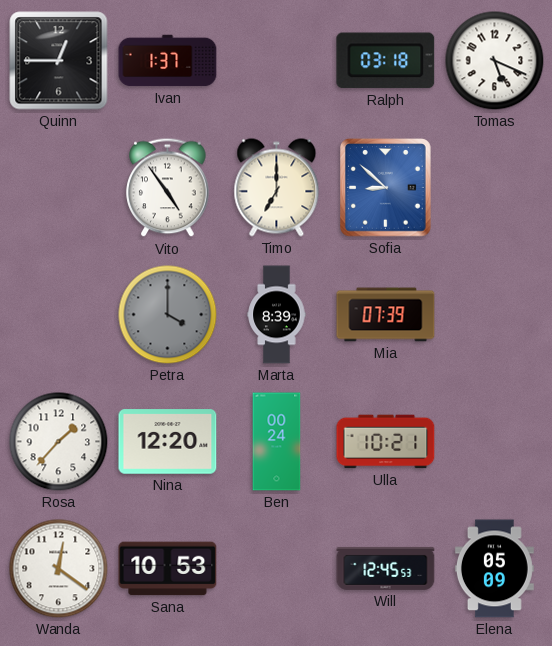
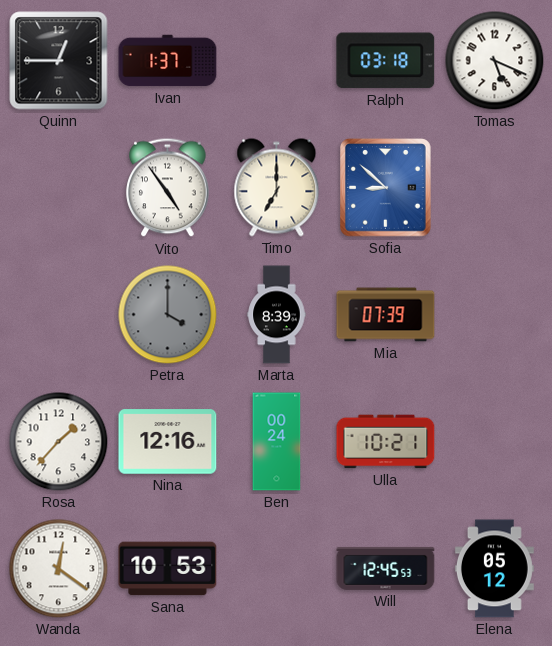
Nina: 12:20 -> 12:16
Elena: 05:09 -> 05:12
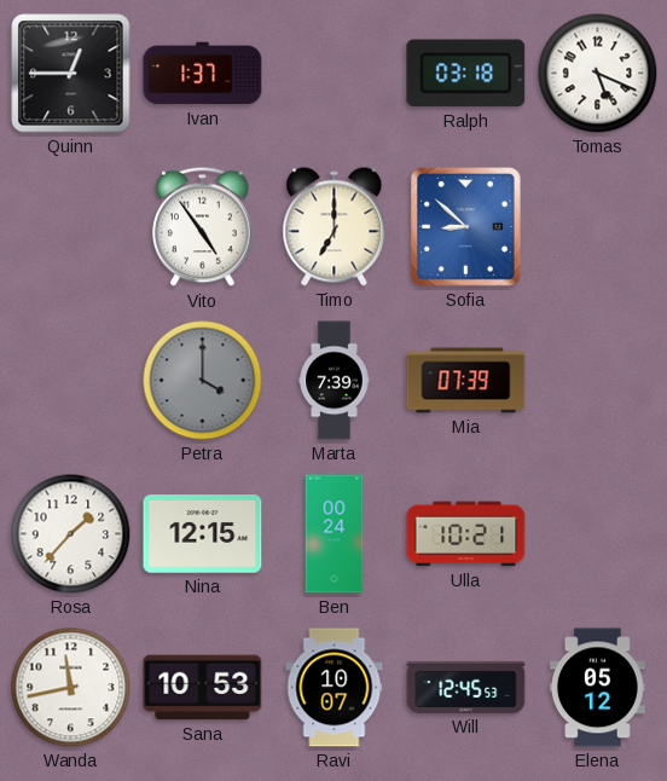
Marta: 8:39 -> 7:39
Nina: 12:16 -> 12:15
Wanda: 12:21 -> 11:43
Ravi: none -> 10:07
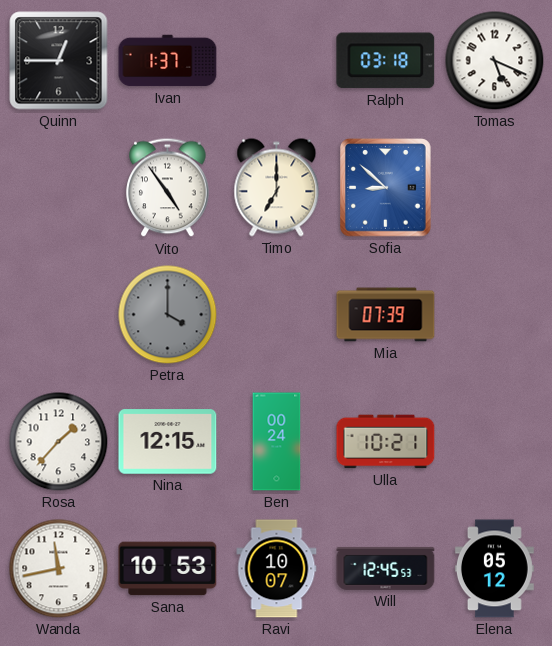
Marta: 7:39 -> none
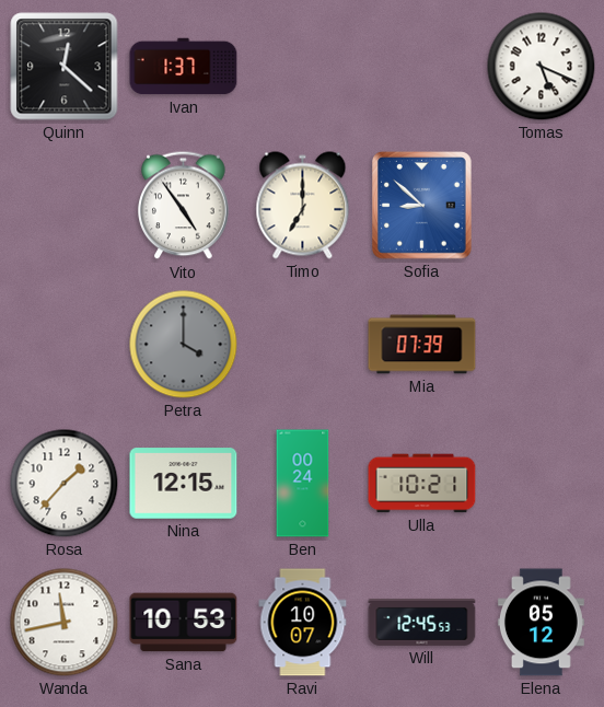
Quinn: 12:45 -> 12:22
Ralph: 03:18 -> none
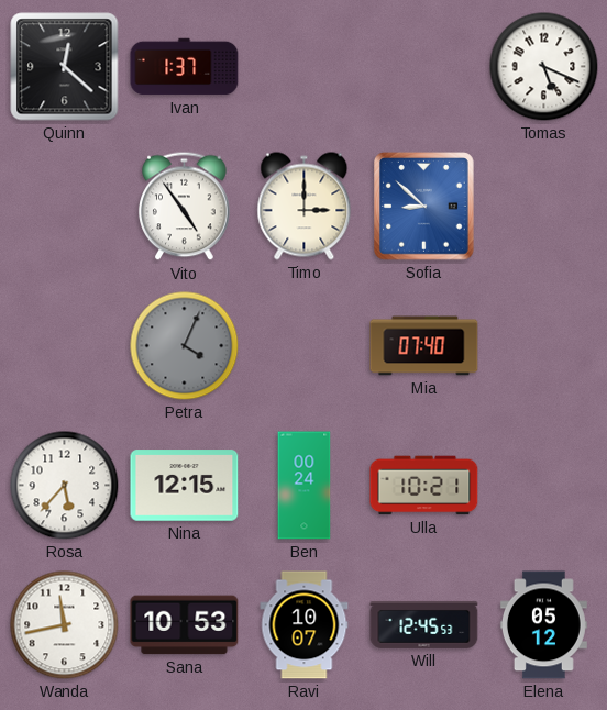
Timo: 7:00 -> 3:00
Petra: 4:00 -> 4:04
Mia: 07:39 -> 07:40
Rosa: 1:37 -> 5:37
